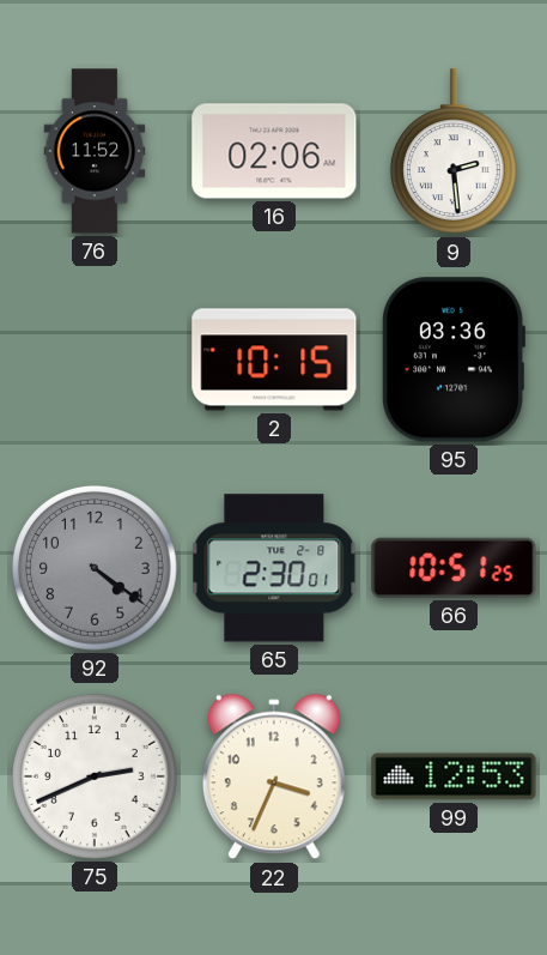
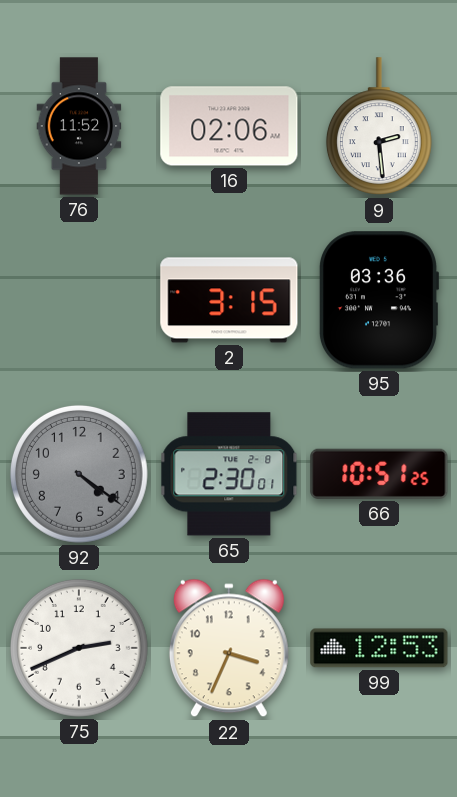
2: 10:15 -> 3:15
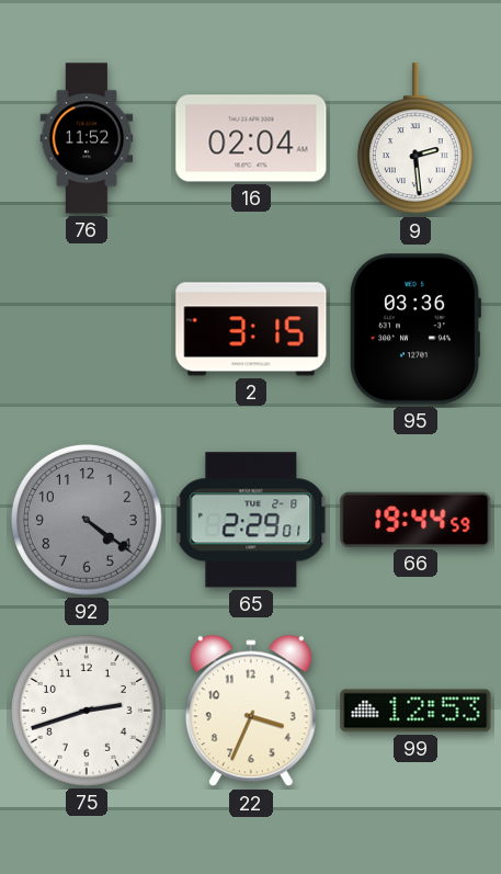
16: 02:06 -> 02:04
65: 2:30 -> 2:29
66: 10:51 -> 19:44
75: 2:41 -> 2:42
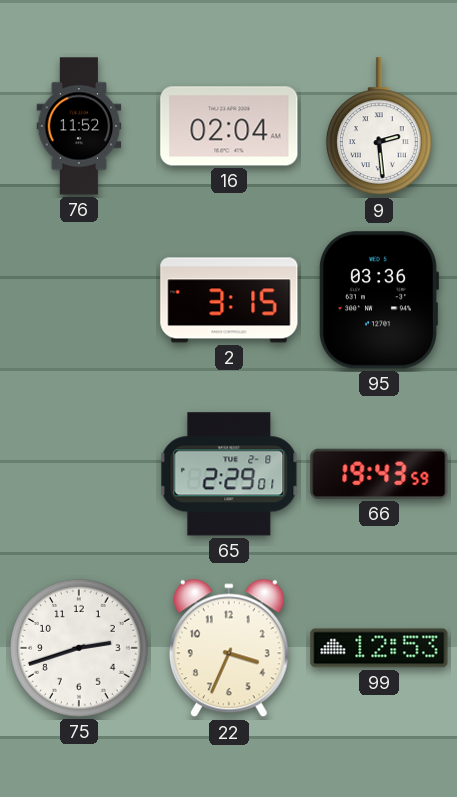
92: 4:21 -> none
66: 19:44 -> 19:43
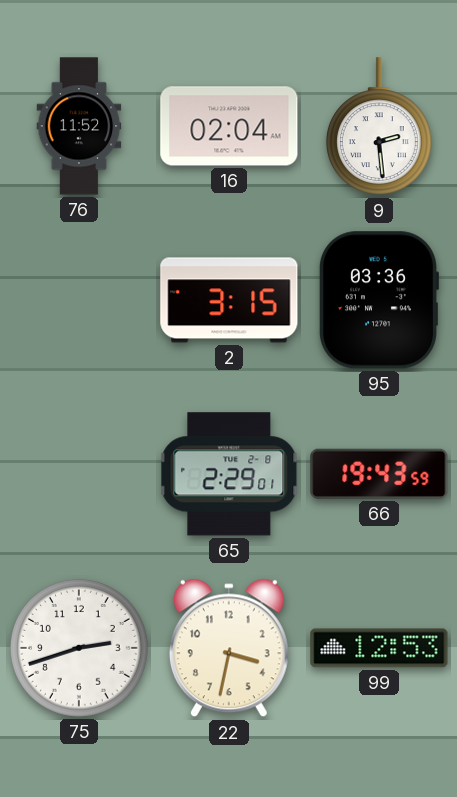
22: 3:34 -> 3:32
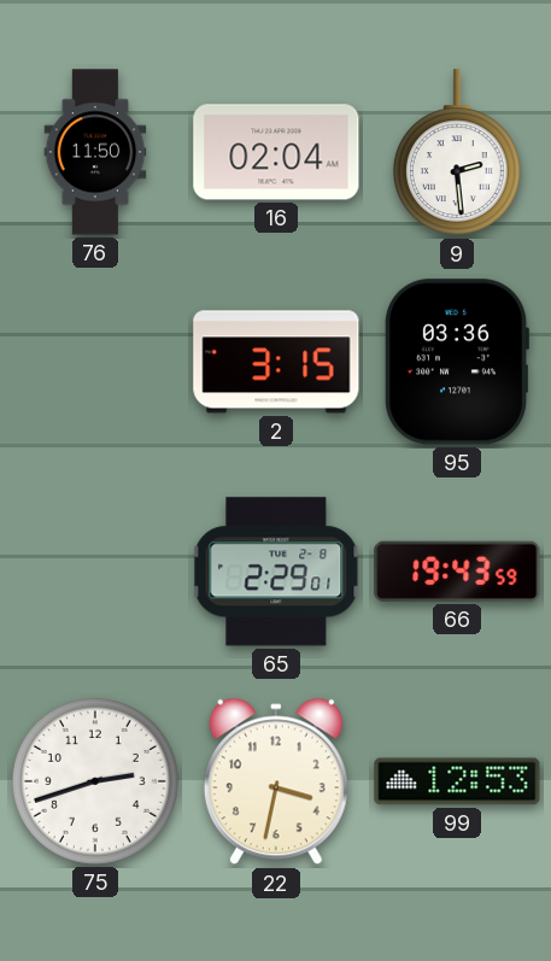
76: 11:52 -> 11:50
